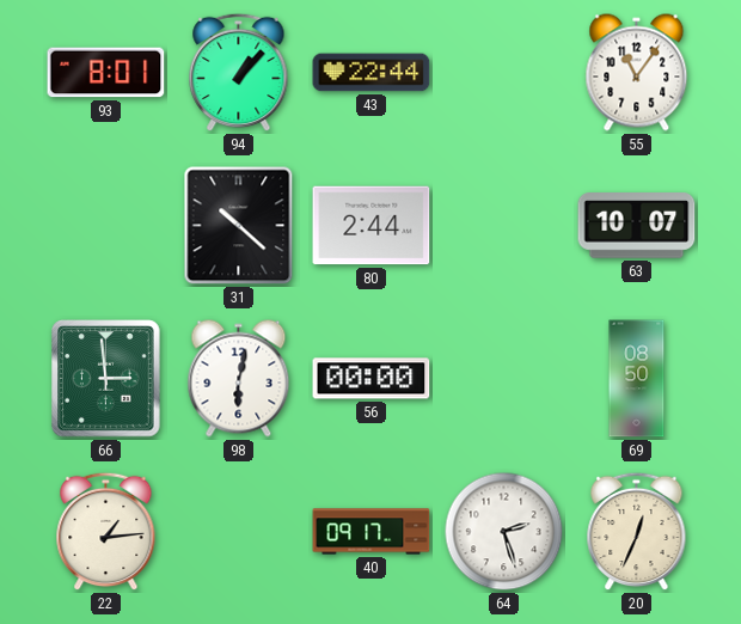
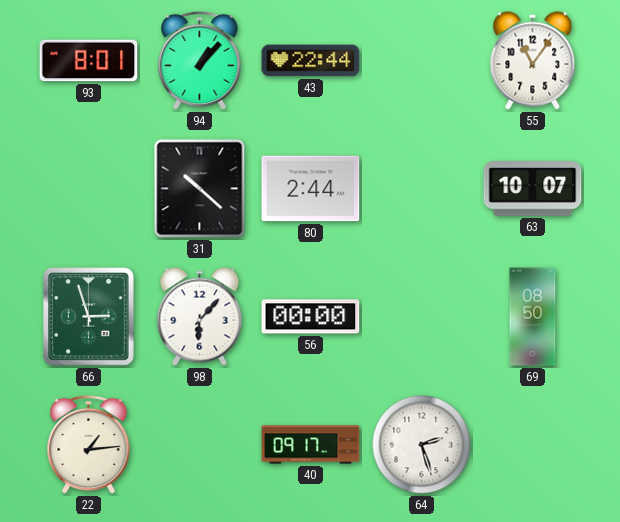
66: 2:59 -> 2:57
98: 6:02 -> 6:07
20: 12:34 -> none
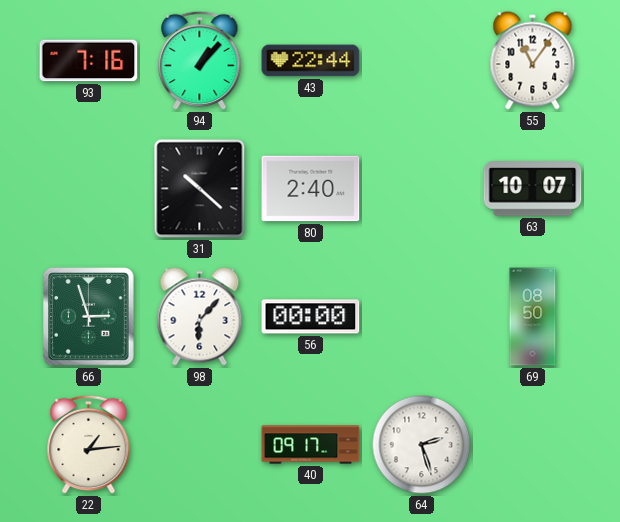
93: 8:01 -> 7:16
80: 2:44 -> 2:40
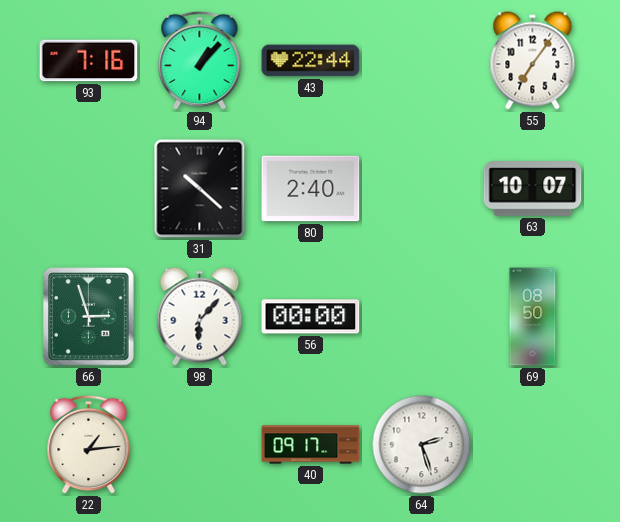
55: 11:06 -> 7:06
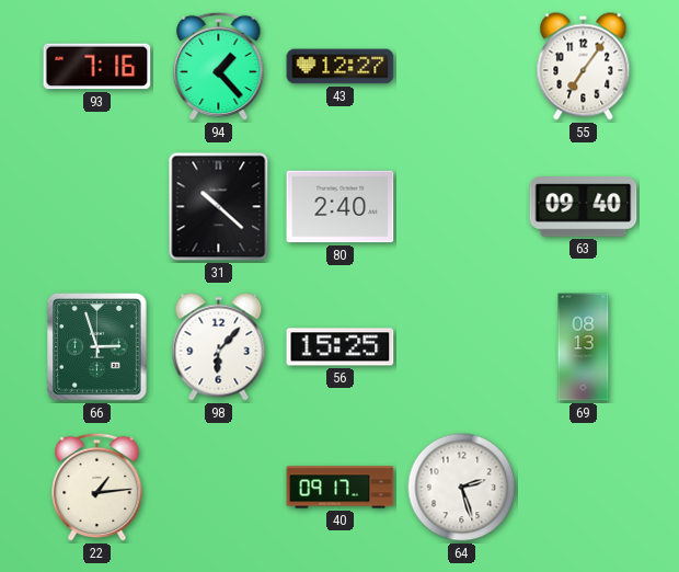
94: 1:07 -> 1:23
43: 22:44 -> 12:27
63: 10:07 -> 09:40
56: 00:00 -> 15:25
69: 08:50 -> 08:13
